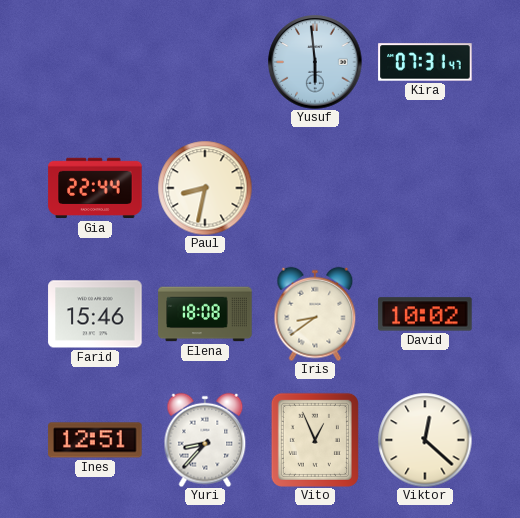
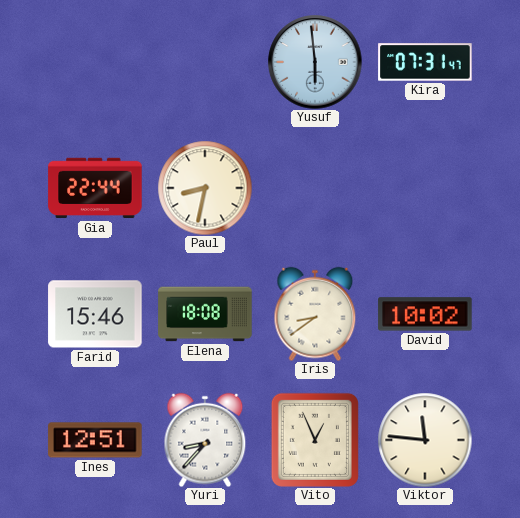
Viktor: 12:22 -> 11:46
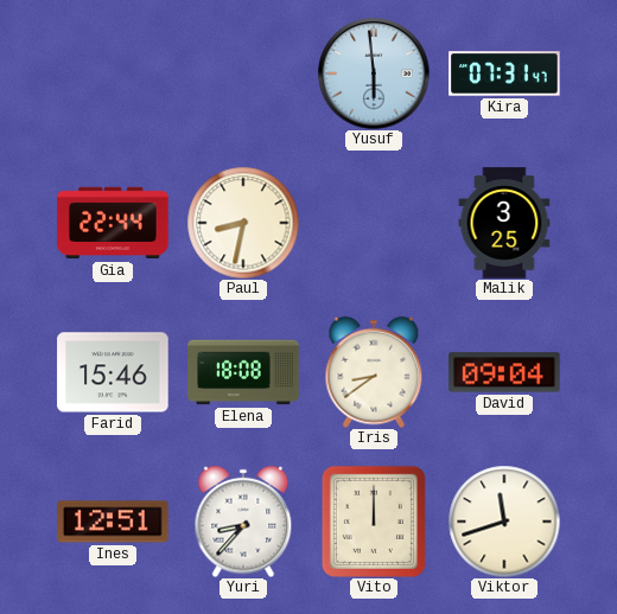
Malik: none -> 3:25
David: 10:02 -> 09:04
Vito: 12:56 -> 12:00
Viktor: 11:46 -> 11:42
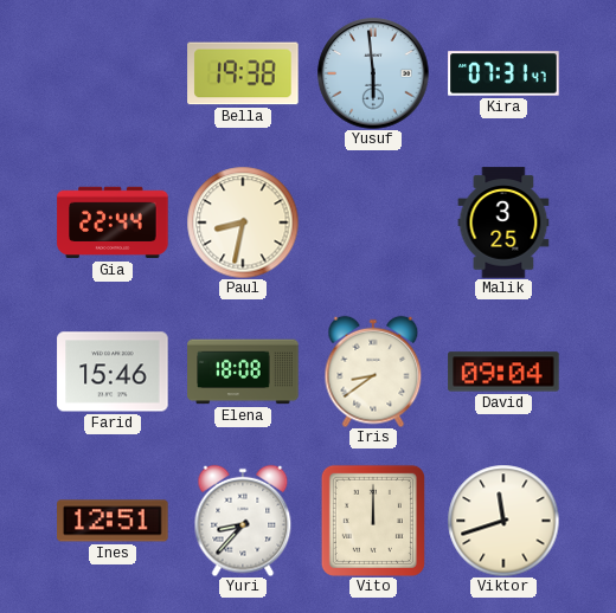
Bella: none -> 19:38
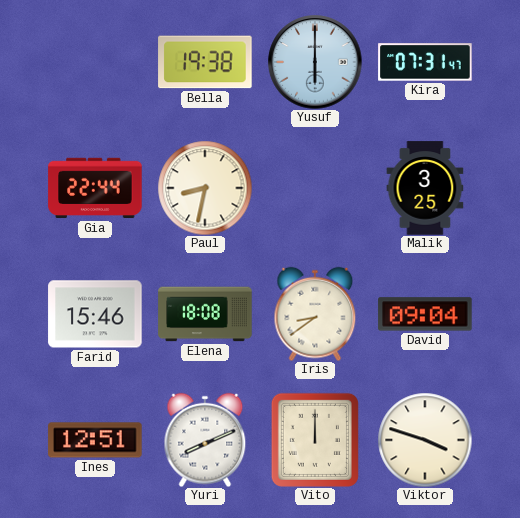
Yusuf: 5:59 -> 6:00
Yuri: 8:37 -> 8:11
Viktor: 11:42 -> 3:48
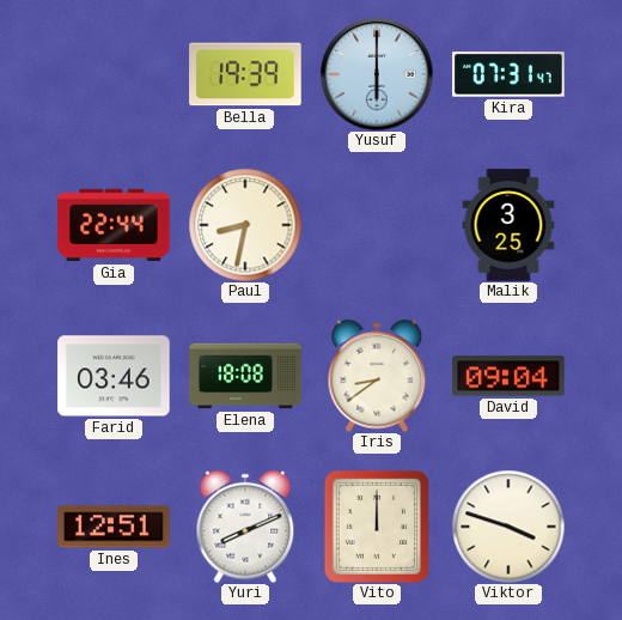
Bella: 19:38 -> 19:39
Farid: 15:46 -> 03:46
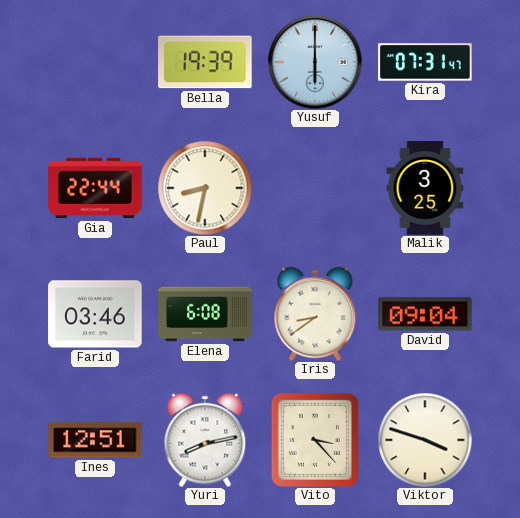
Elena: 18:08 -> 6:08
Yuri: 8:11 -> 8:13
Vito: 12:00 -> 3:23
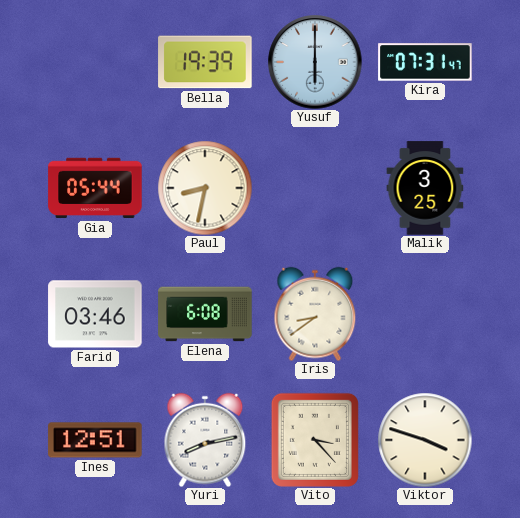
Gia: 22:44 -> 05:44
David: 09:04 -> none
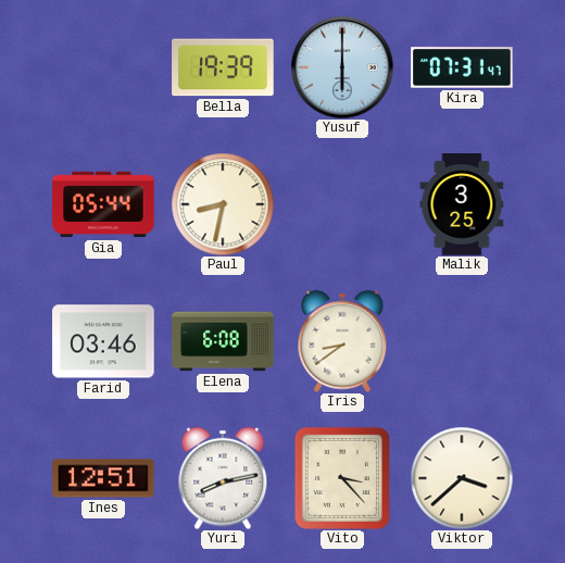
Viktor: 3:48 -> 3:38
